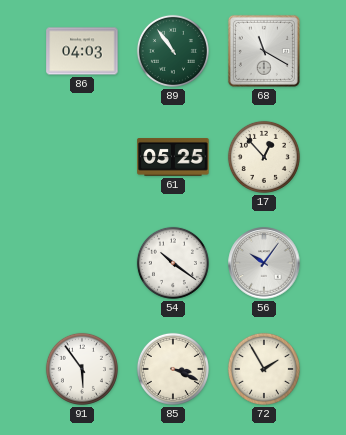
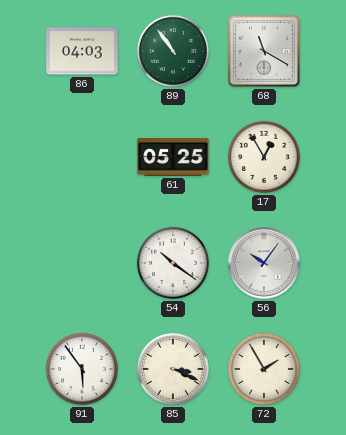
17: 12:53 -> 12:55
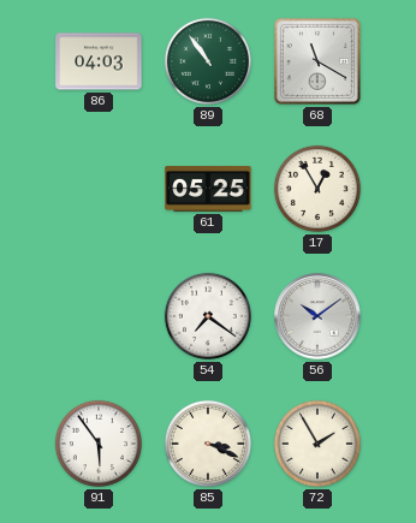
54: 10:21 -> 7:21
56: 10:06 -> 10:09
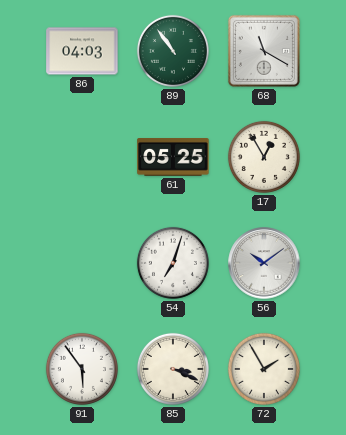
54: 7:21 -> 7:03
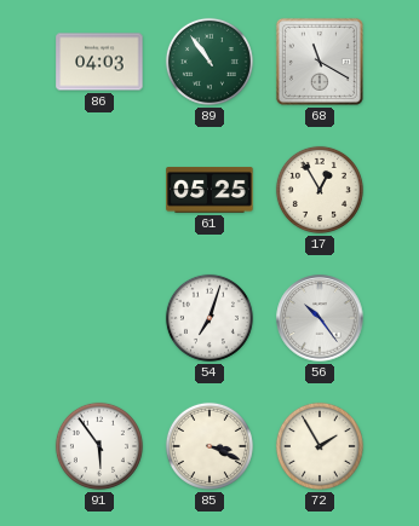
56: 10:09 -> 10:24
